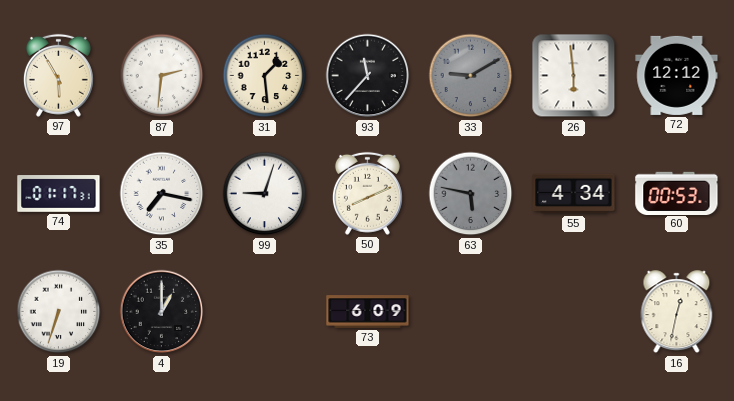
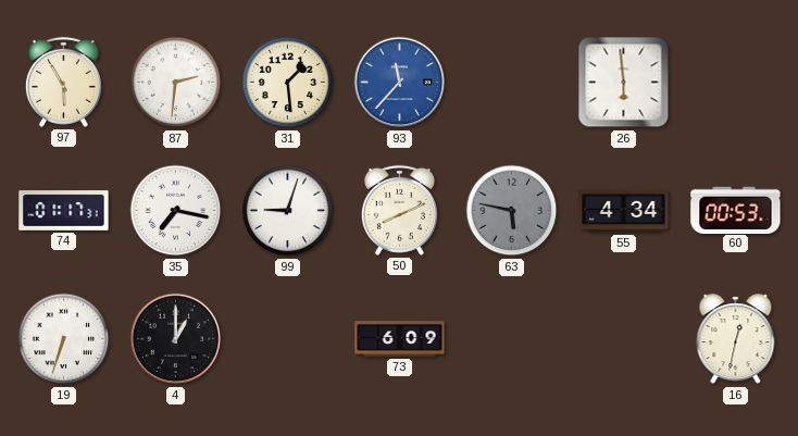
93 dial: black -> blue
33: 9:10 -> none
72: 12:12 -> none
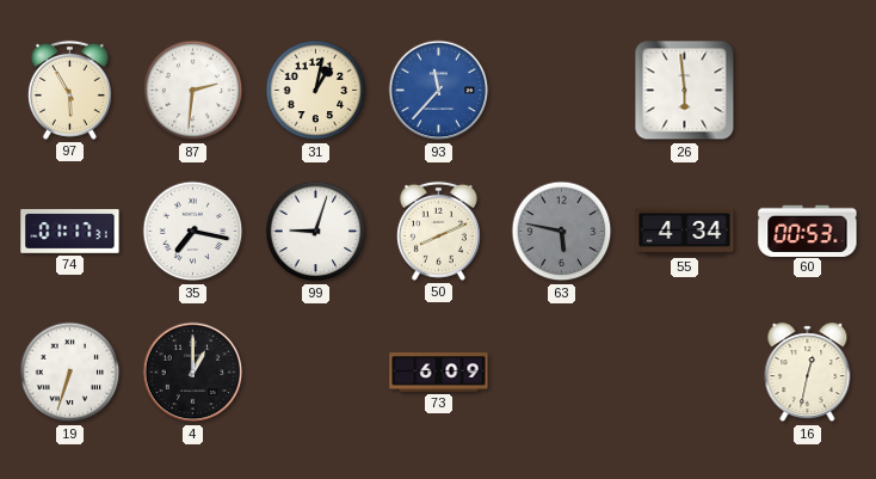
31: 1:29 -> 1:02
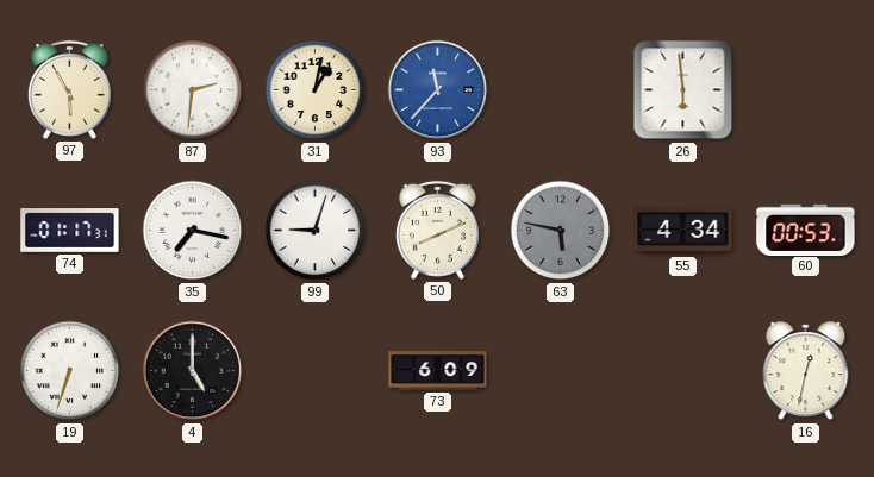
4: 1:00 -> 5:00
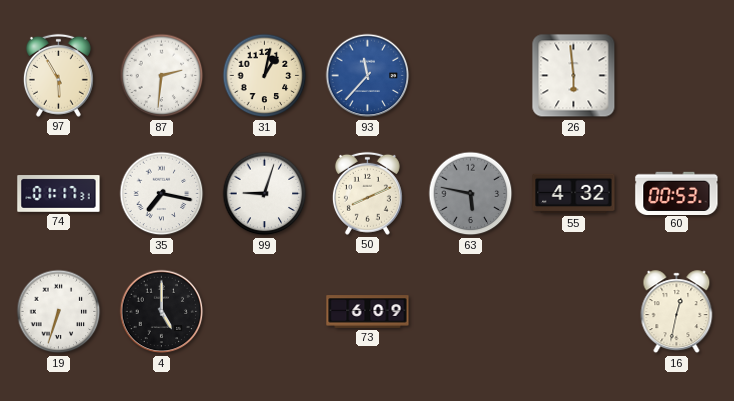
55: 4:34 -> 4:32
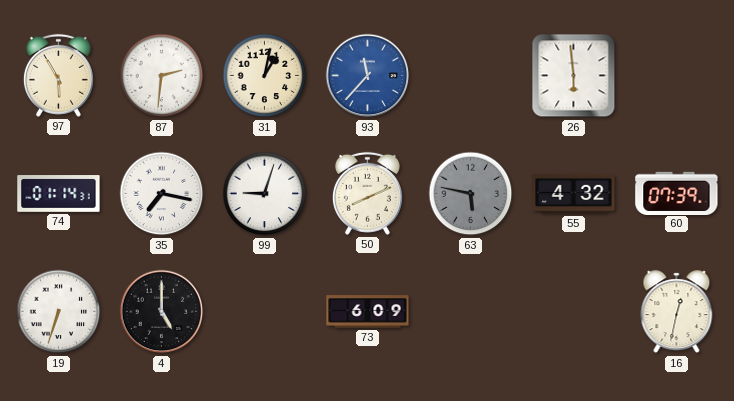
74: 01:17 -> 01:14
60: 00:53 -> 07:39
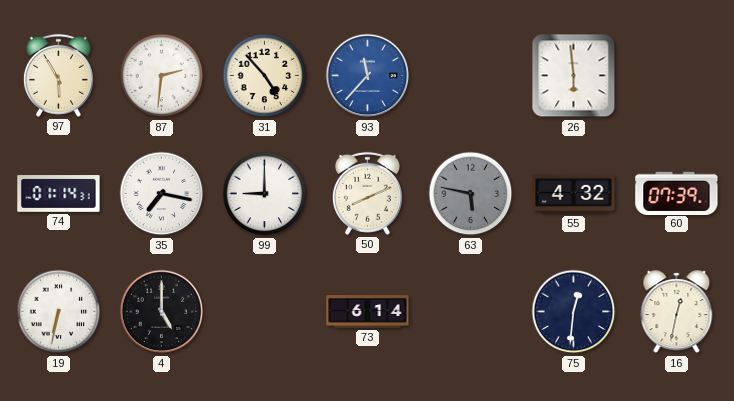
31: 1:02 -> 4:53
99: 9:03 -> 9:00
19: 6:33 -> 6:32
73: 6:09 -> 6:14
75: none -> 12:31
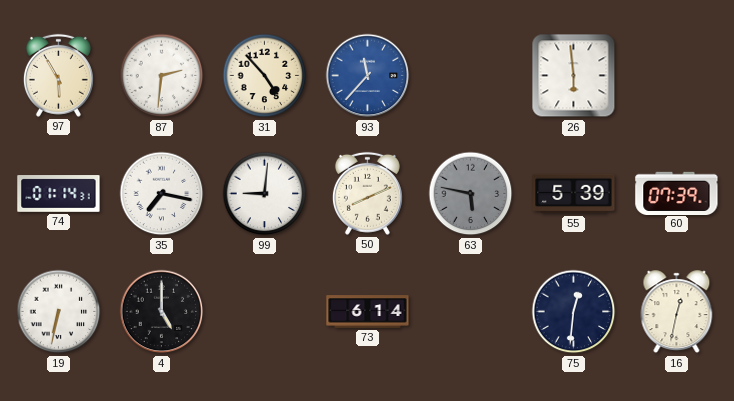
99: 9:00 -> 9:01
55: 4:32 -> 5:39
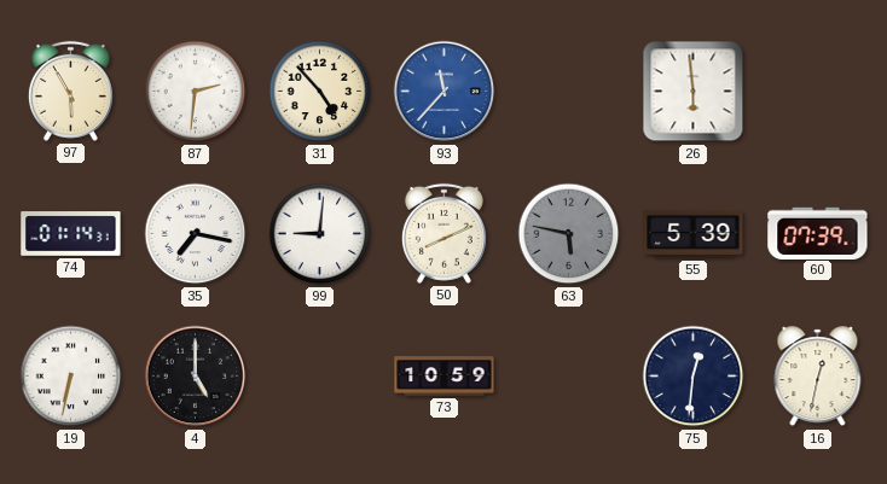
73: 6:14 -> 10:59
